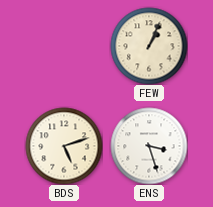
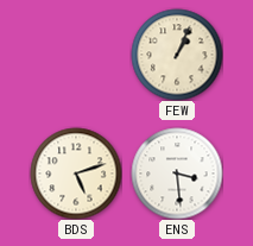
ENS: 3:27 -> 3:29
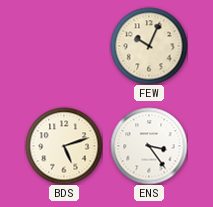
FEW: 1:04 -> 10:04
ENS: 3:29 -> 3:24
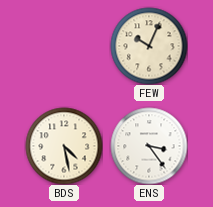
BDS: 5:12 -> 4:28
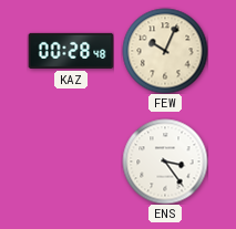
KAZ: none -> 00:28
BDS: 4:28 -> none
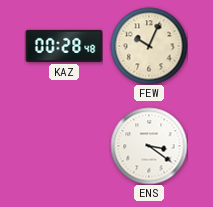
ENS: 3:24 -> 3:21
